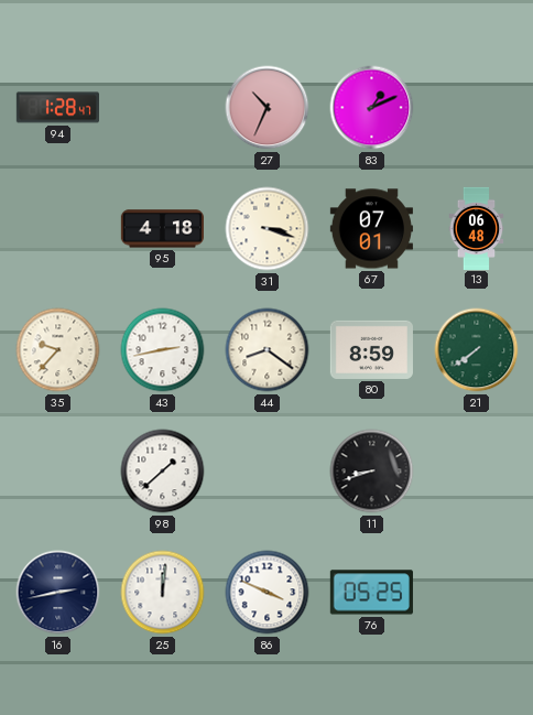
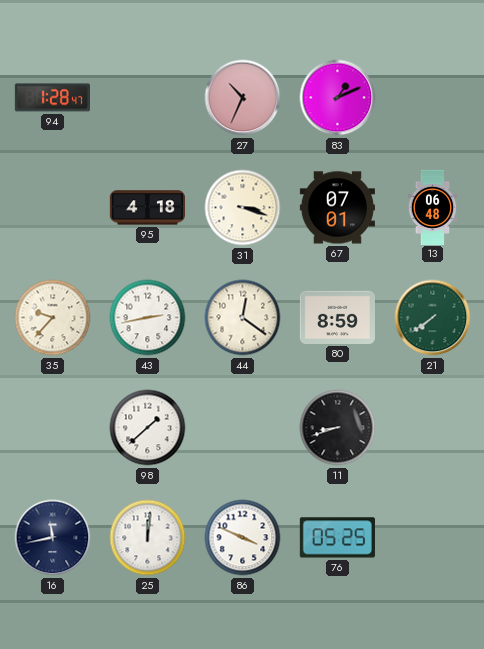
44: 8:21 -> 12:21
16: 2:43 -> 11:43
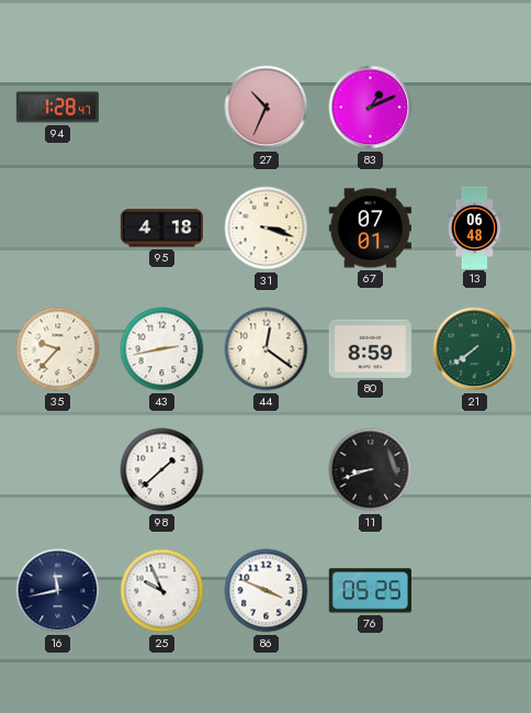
25: 12:01 -> 9:56
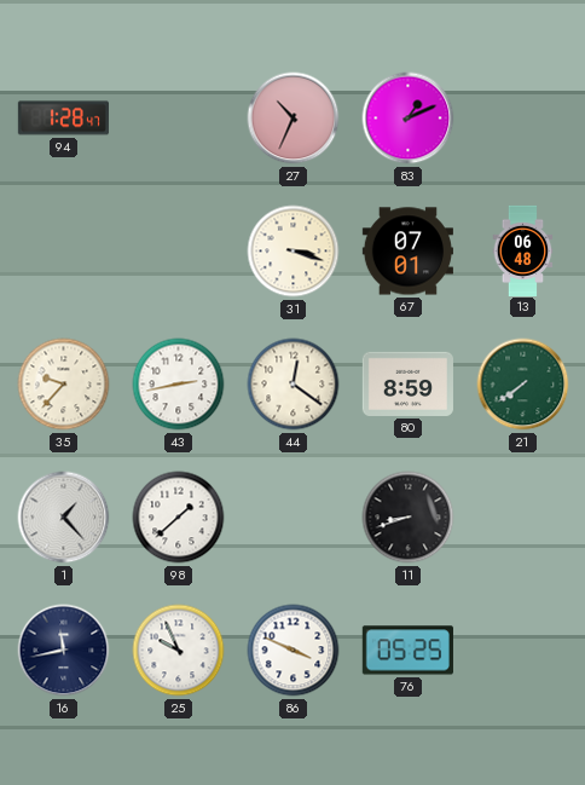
95: 4:18 -> none
1: none -> 1:23
